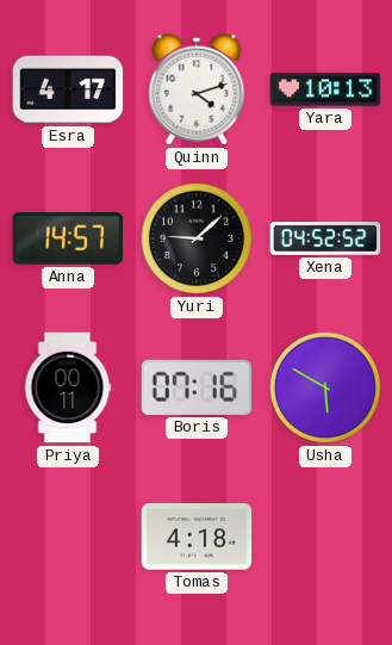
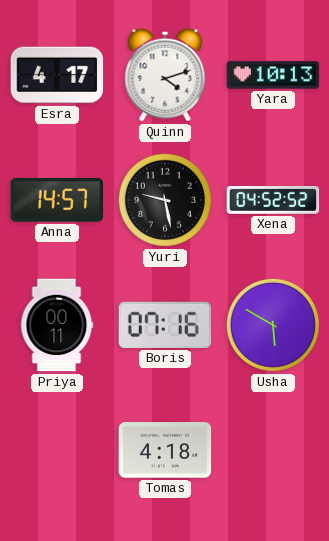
Yuri: 9:08 -> 9:28
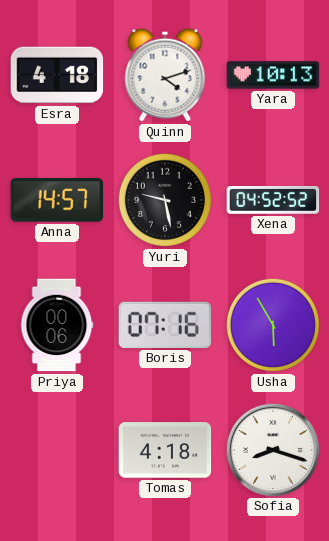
Esra: 4:17 -> 4:18
Priya: 00:11 -> 00:06
Usha: 5:50 -> 5:55
Sofia: none -> 8:18
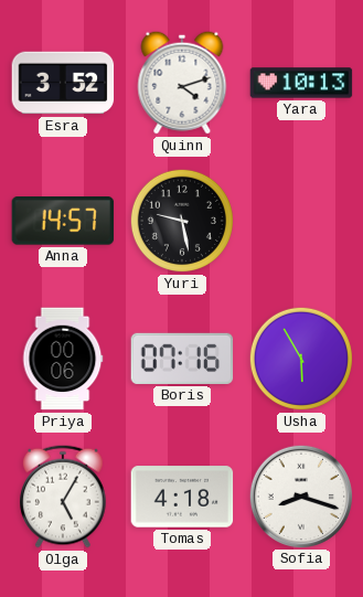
Esra: 4:18 -> 3:52
Xena: 04:52 -> none
Olga: none -> 5:05
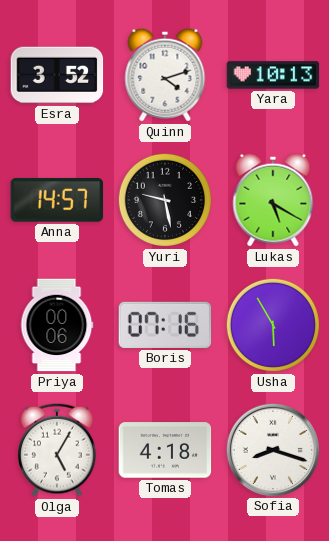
Lukas: none -> 5:20
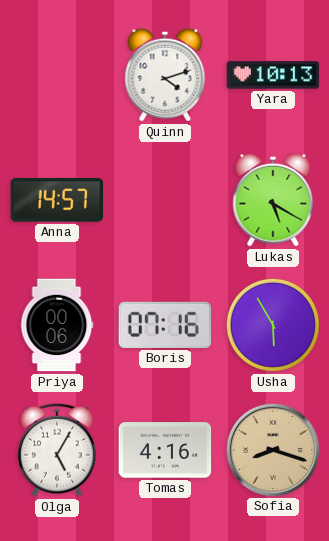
Esra: 3:52 -> none
Yuri: 9:28 -> none
Tomas: 4:18 -> 4:16
Sofia dial: white -> champagne
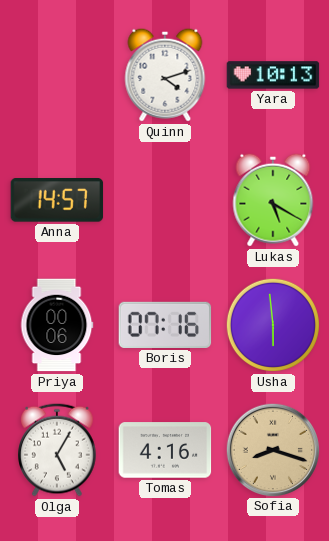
Usha: 5:55 -> 5:59
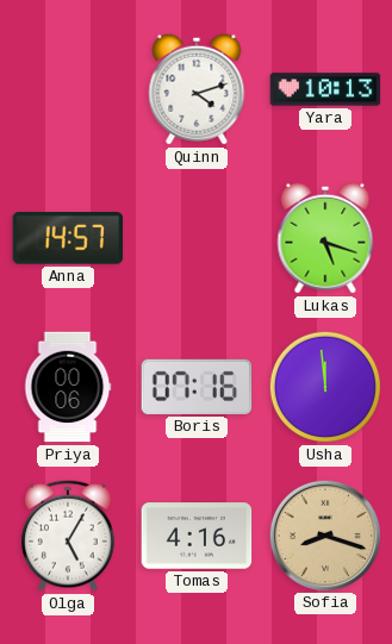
Lukas: 5:20 -> 5:18
Usha: 5:59 -> 11:59
